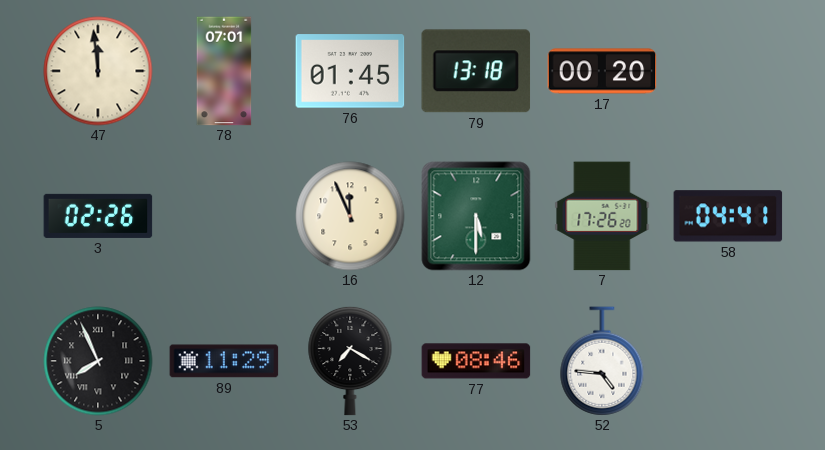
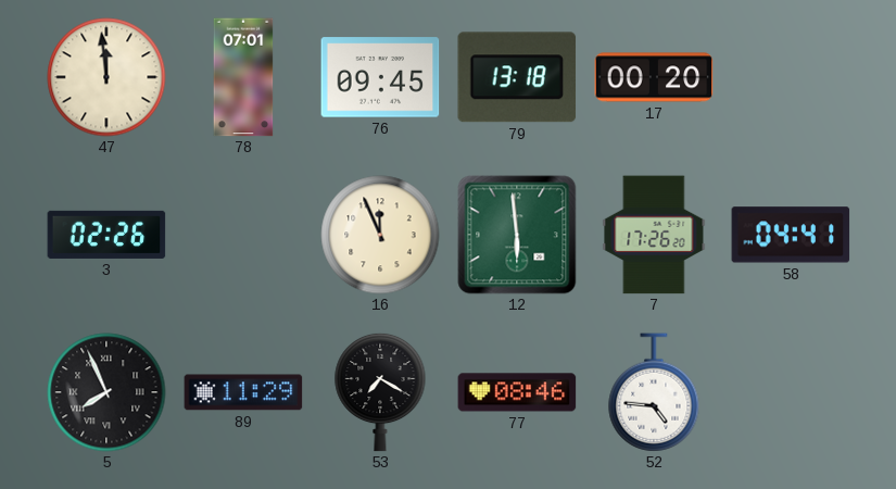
76: 01:45 -> 09:45
12: 5:30 -> 5:59
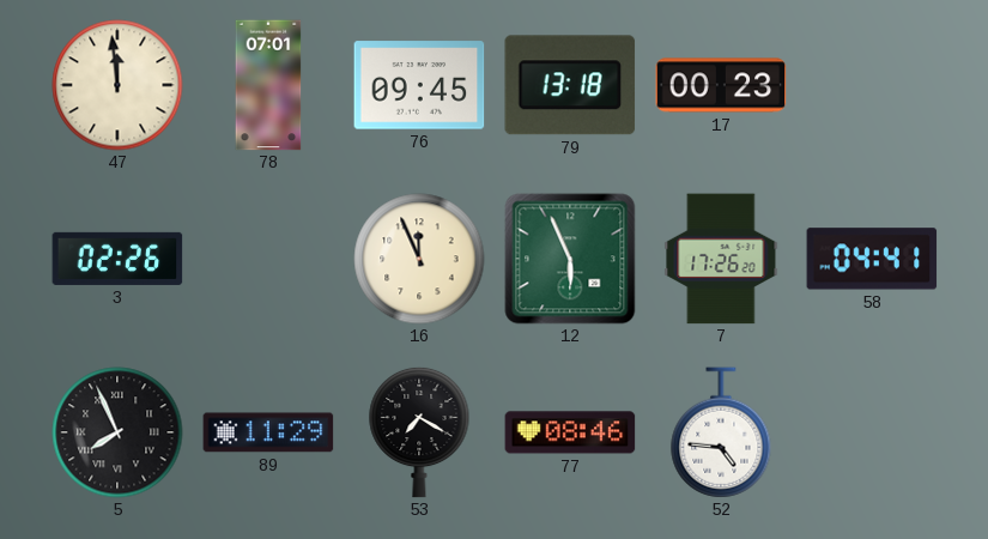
17: 00:20 -> 00:23
12: 5:59 -> 5:56
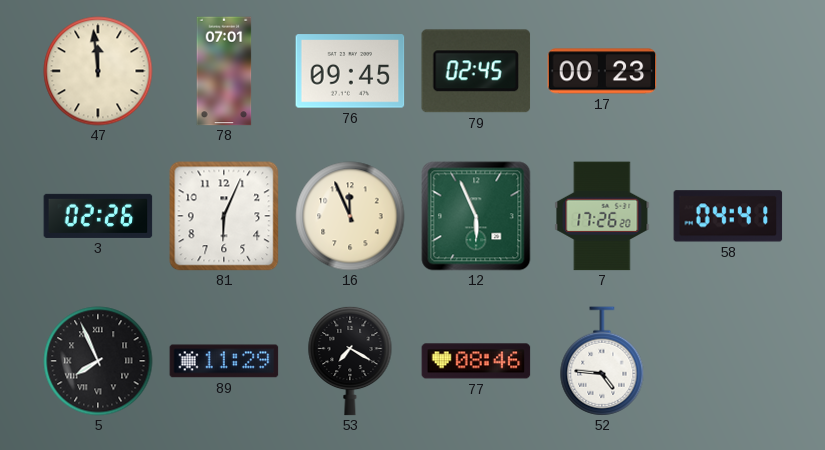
79: 13:18 -> 02:45
81: none -> 6:04
